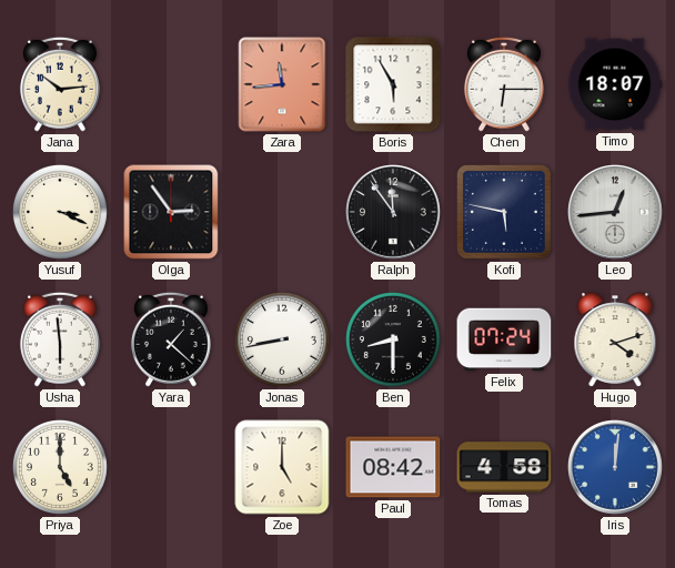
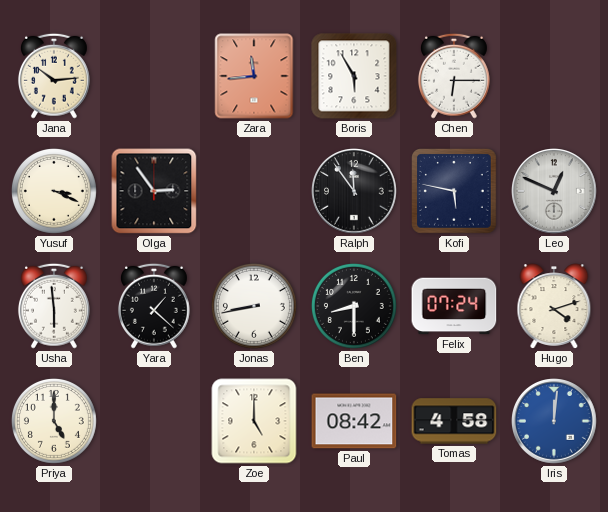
Timo: 18:07 -> none
Leo: 12:44 -> 12:49
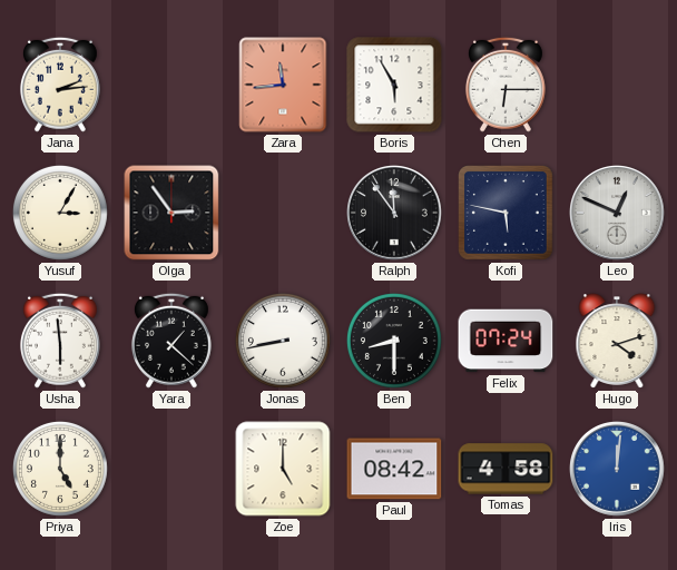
Jana: 10:14 -> 2:14
Yusuf: 3:19 -> 3:05
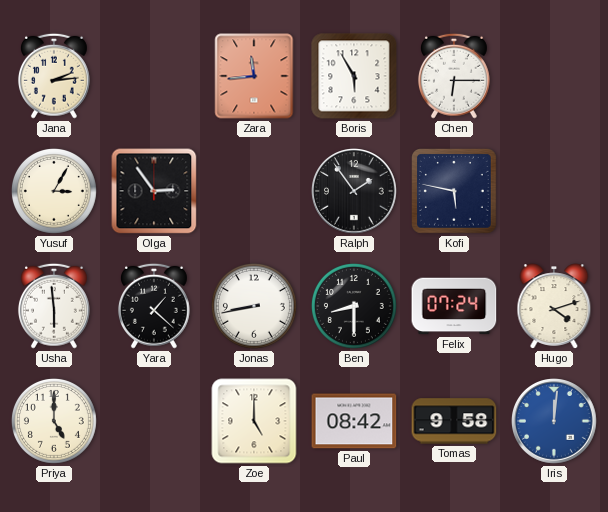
Ralph: 11:54 -> 1:54
Leo: 12:49 -> none
Tomas: 4:58 -> 9:58
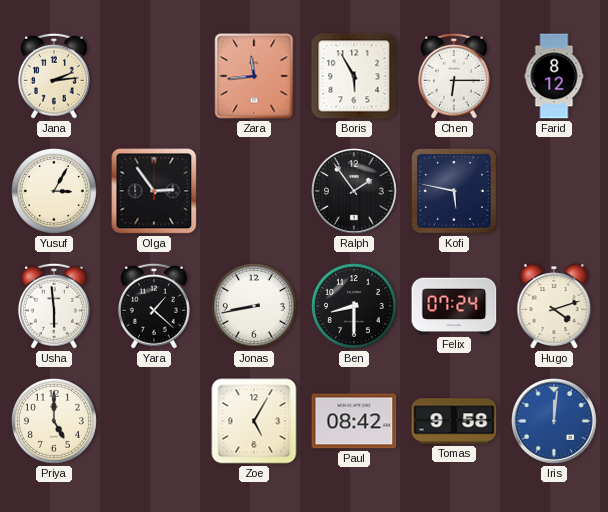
Farid: none -> 8:12
Zoe: 5:00 -> 5:05
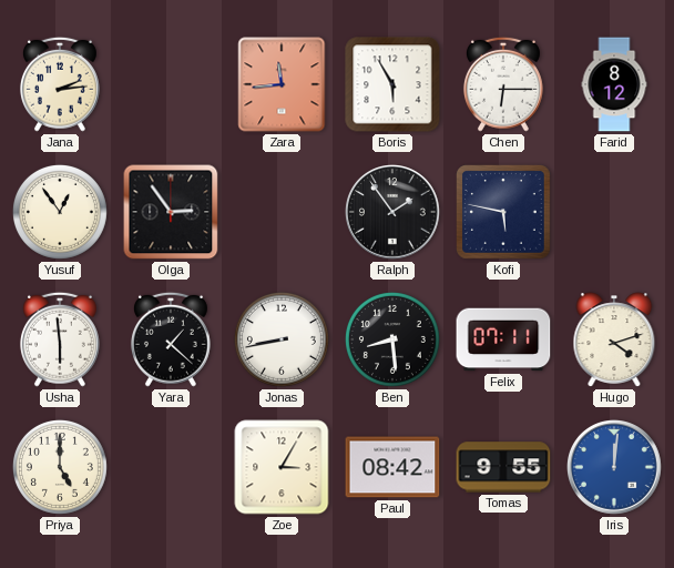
Yusuf: 3:05 -> 12:54
Ben: 8:30 -> 8:29
Felix: 07:24 -> 07:11
Zoe: 5:05 -> 3:05
Tomas: 9:58 -> 9:55
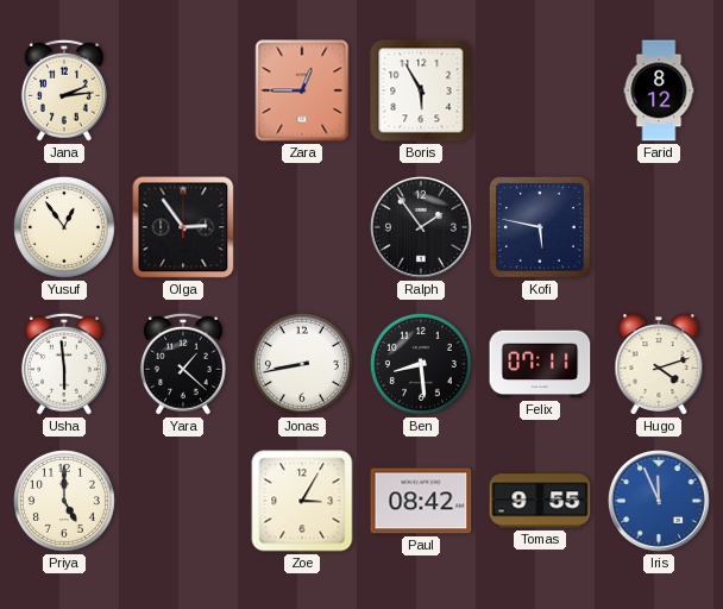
Zara: 11:44 -> 12:45
Chen: 6:15 -> none
Iris: 12:01 -> 11:56
